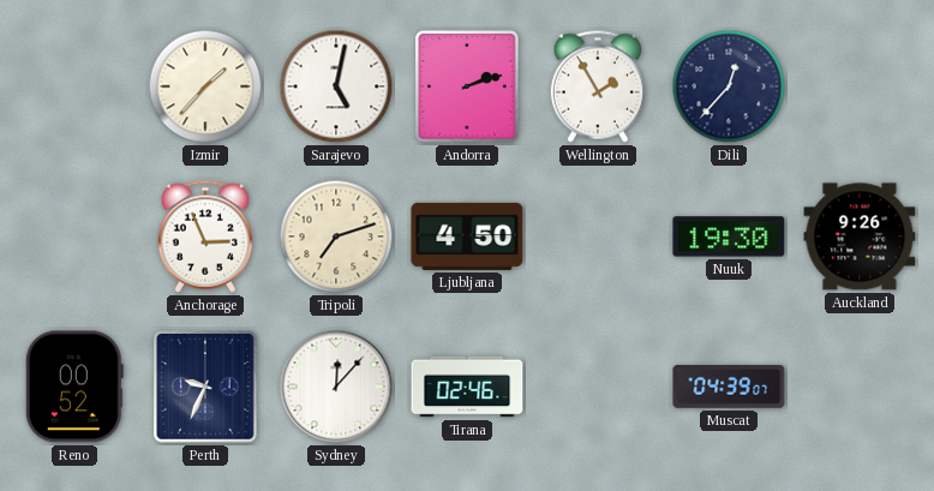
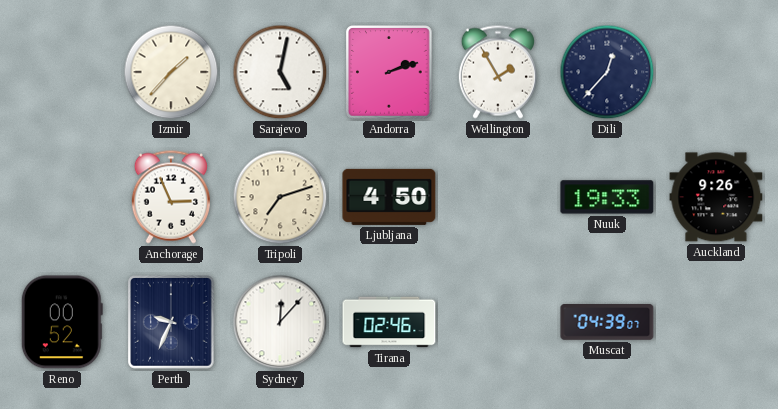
Nuuk: 19:30 -> 19:33
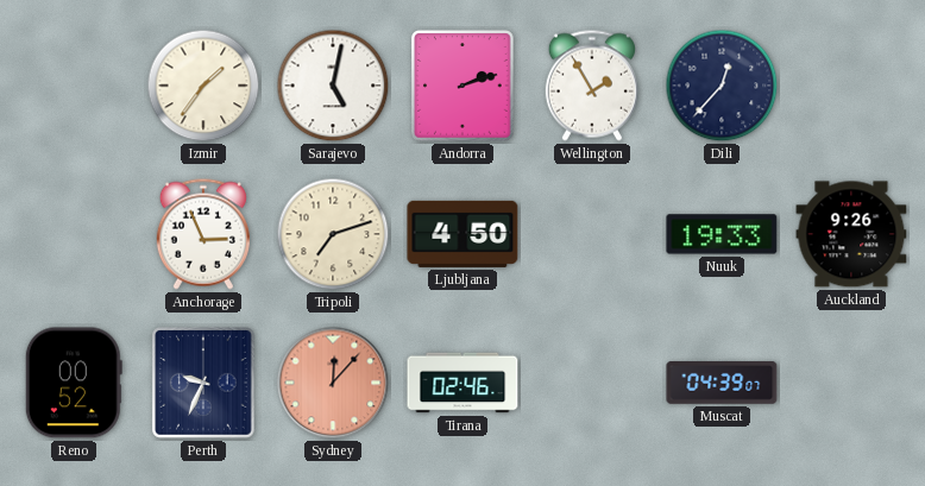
Izmir: 1:37 -> 1:36
Sydney dial: white -> salmon
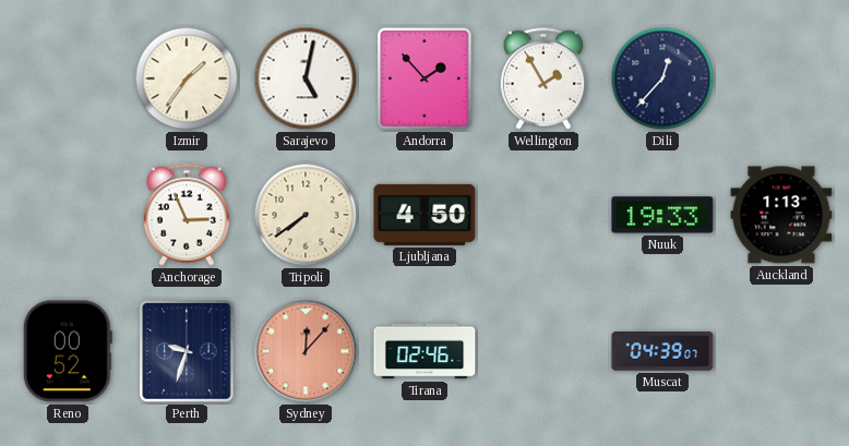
Andorra: 2:12 -> 1:53
Tripoli: 7:12 -> 7:39
Auckland: 9:26 -> 1:13
Perth: 9:34 -> 9:33
